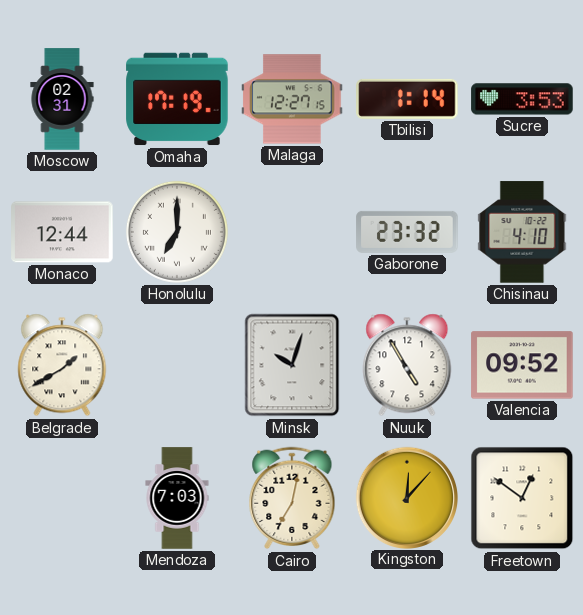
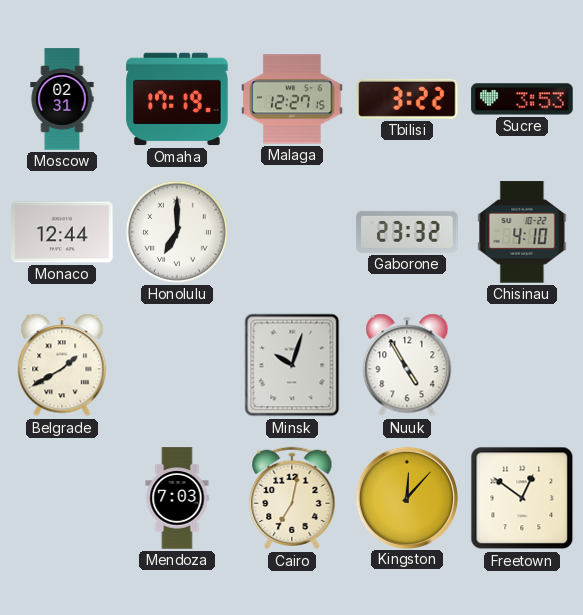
Tbilisi: 1:14 -> 3:22
Valencia: 09:52 -> none
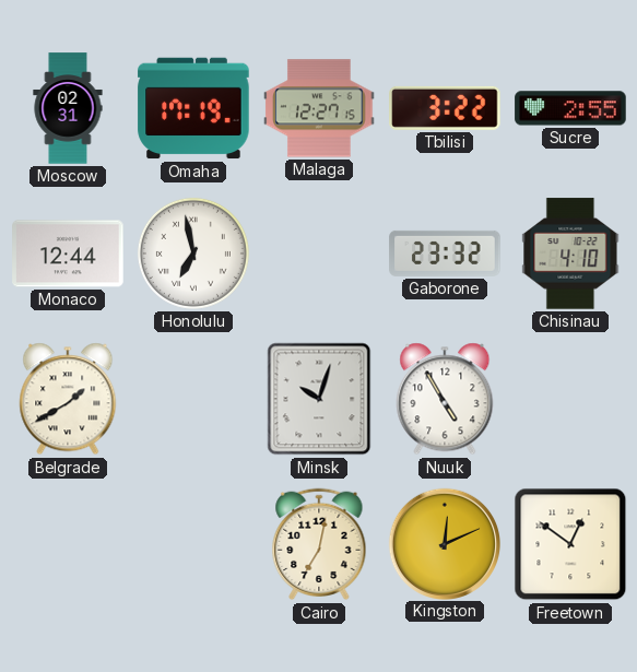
Sucre: 3:53 -> 2:55
Honolulu: 7:00 -> 6:58
Mendoza: 7:03 -> none
Kingston: 12:07 -> 12:11
